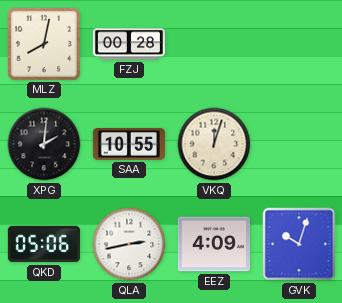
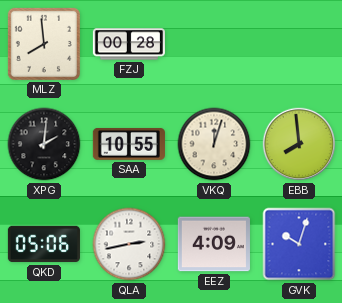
MLZ: 8:02 -> 7:59
EBB: none -> 7:59
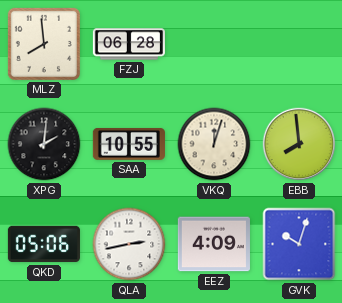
FZJ: 00:28 -> 06:28
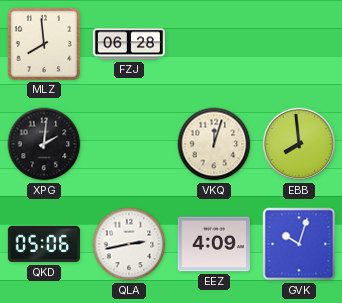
SAA: 10:55 -> none
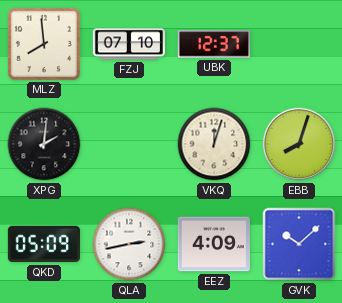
FZJ: 06:28 -> 07:10
UBK: none -> 12:37
EBB: 7:59 -> 8:03
QKD: 05:06 -> 05:09
GVK: 10:03 -> 10:08
